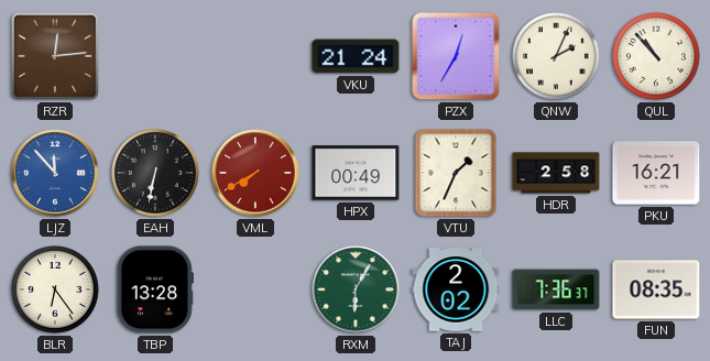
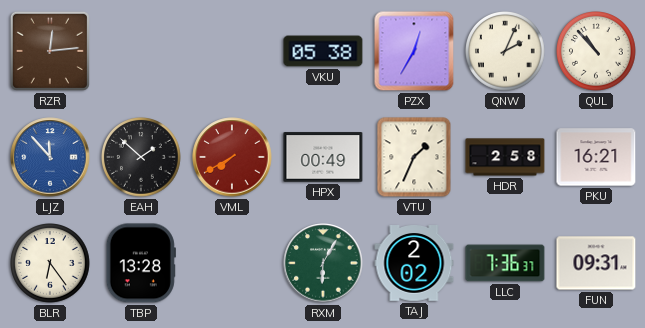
VKU: 21:24 -> 05:38
EAH: 6:32 -> 1:52
FUN: 08:35 -> 09:31
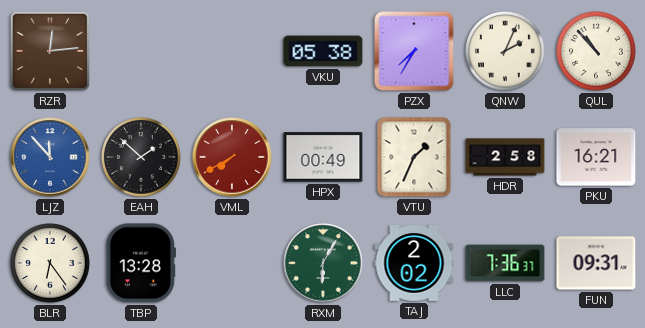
PZX: 12:35 -> 7:35
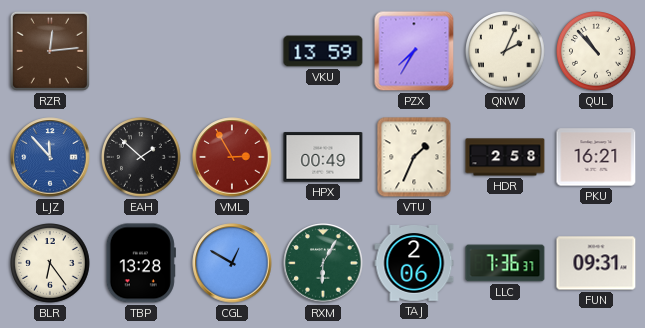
VKU: 05:38 -> 13:59
VML: 7:40 -> 2:55
CGL: none -> 12:50
TAJ: 2:02 -> 2:06
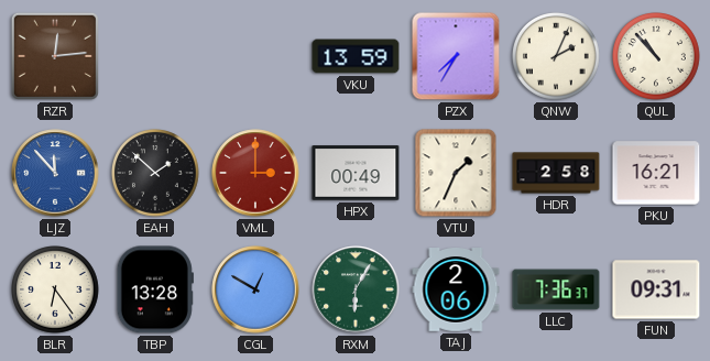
VML: 2:55 -> 3:00
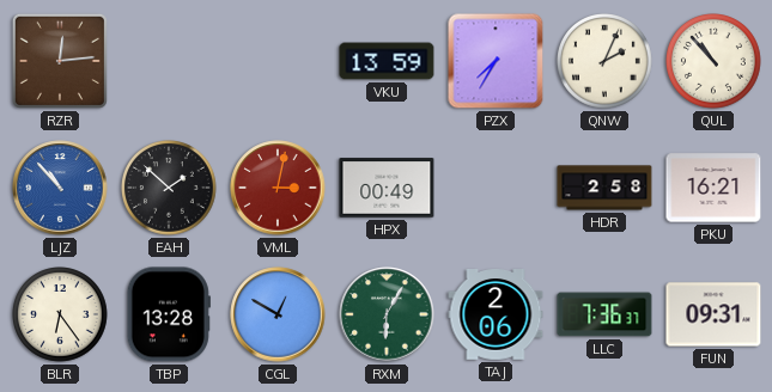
LJZ: 11:53 -> 10:53
VML: 3:00 -> 3:02
VTU: 1:34 -> none
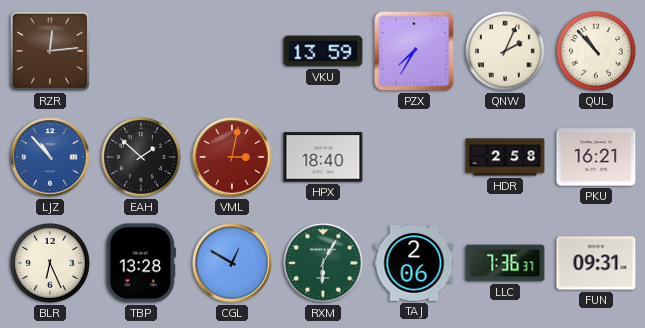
HPX: 00:49 -> 18:40
BLR: 6:24 -> 6:26
